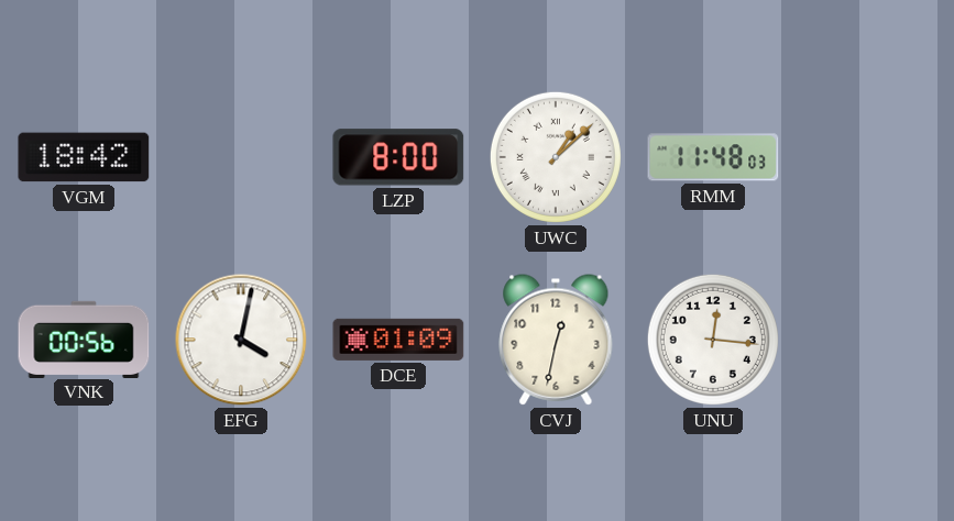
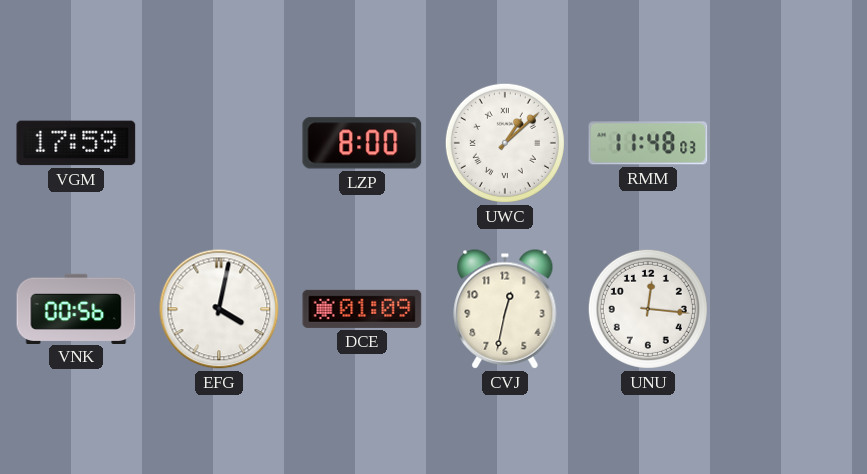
VGM: 18:42 -> 17:59
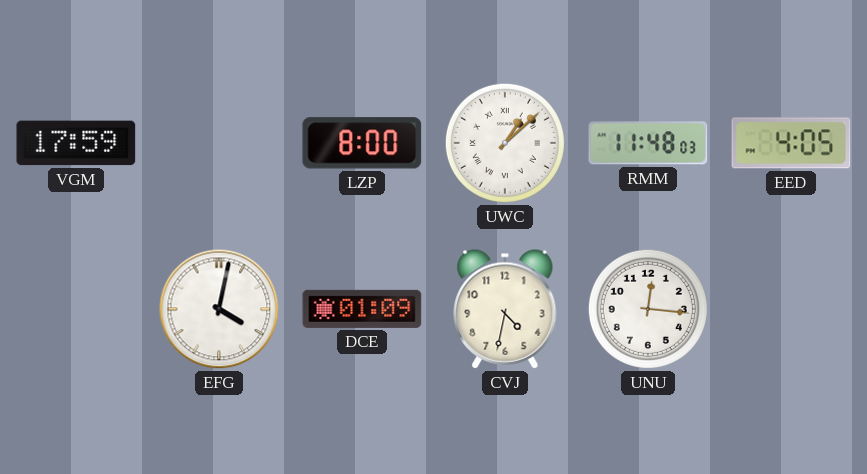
EED: none -> 4:05
VNK: 00:56 -> none
CVJ: 12:32 -> 4:32
